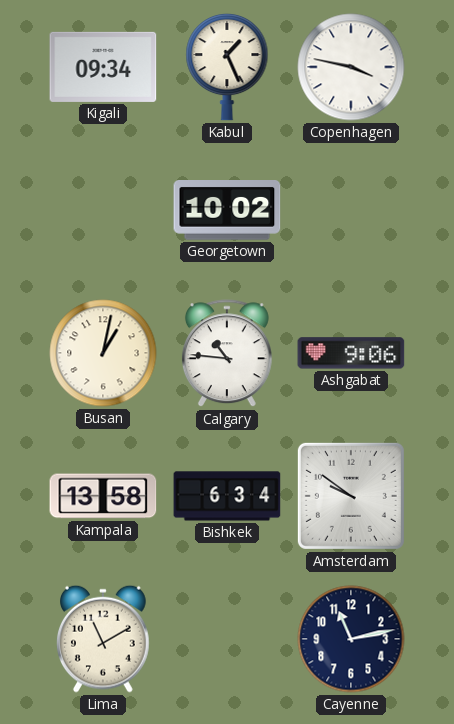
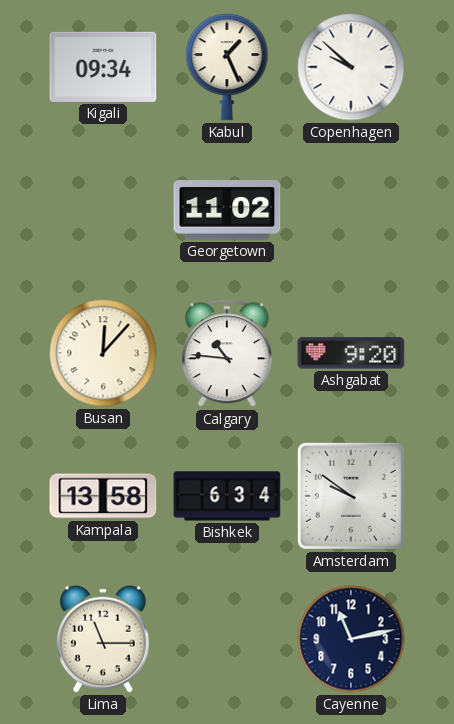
Copenhagen: 3:47 -> 9:52
Georgetown: 10:02 -> 11:02
Busan: 1:02 -> 12:07
Ashgabat: 9:06 -> 9:20
Lima: 11:10 -> 11:15
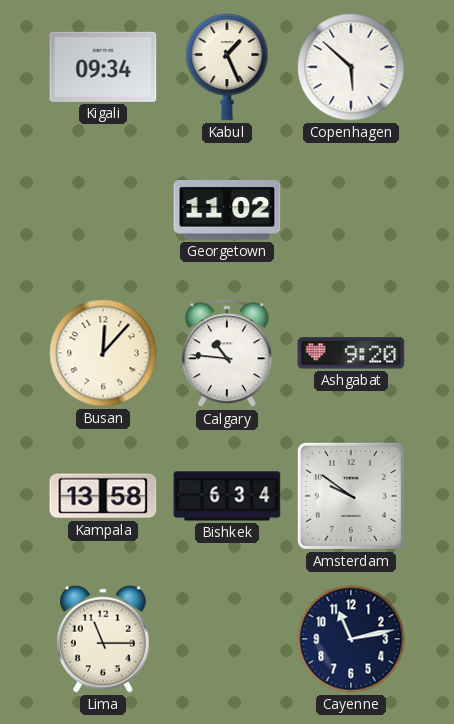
Copenhagen: 9:52 -> 5:52
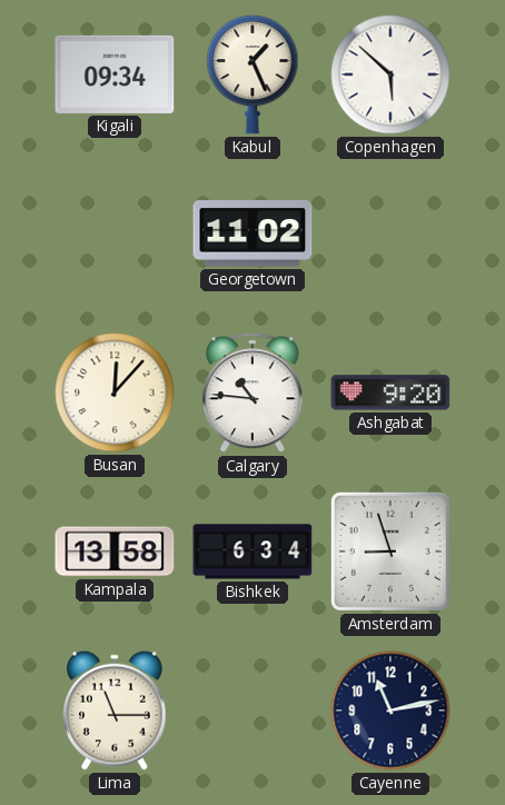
Amsterdam: 9:51 -> 8:57
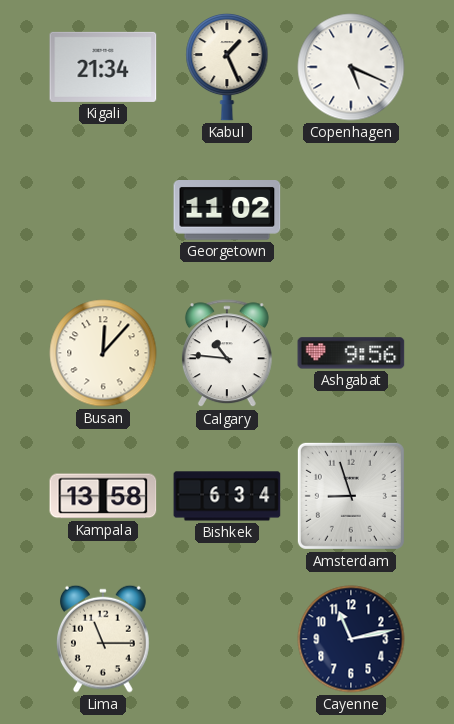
Kigali: 09:34 -> 21:34
Copenhagen: 5:52 -> 5:19
Ashgabat: 9:20 -> 9:56
